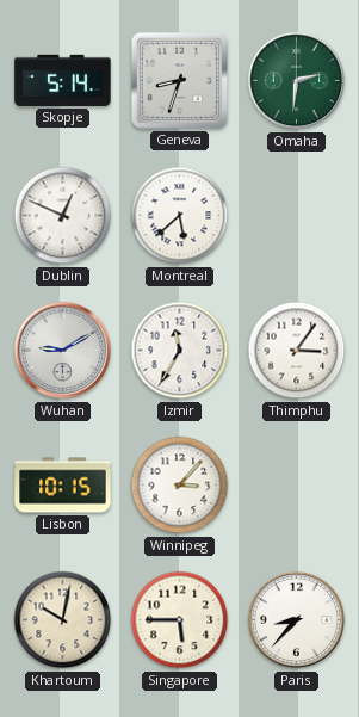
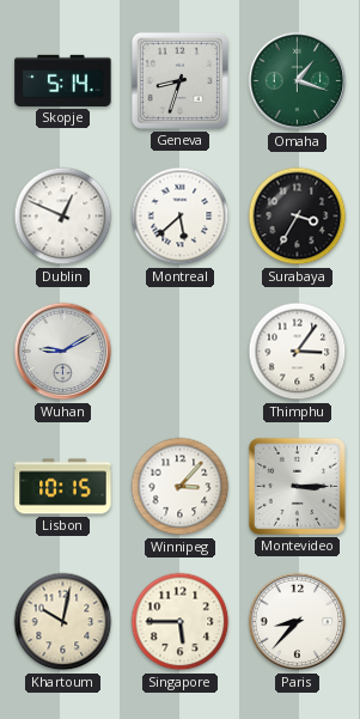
Omaha: 2:31 -> 1:18
Surabaya: none -> 3:35
Izmir: 11:35 -> none
Montevideo: none -> 3:15
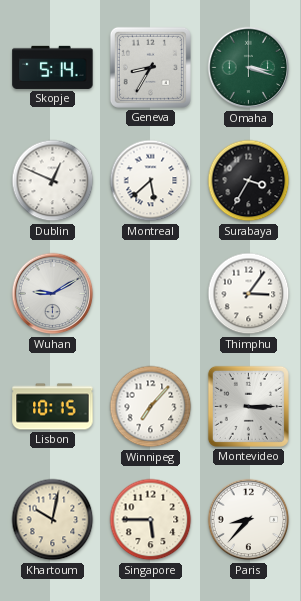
Geneva: 8:33 -> 8:35
Omaha: 1:18 -> 3:18
Winnipeg: 3:07 -> 7:07
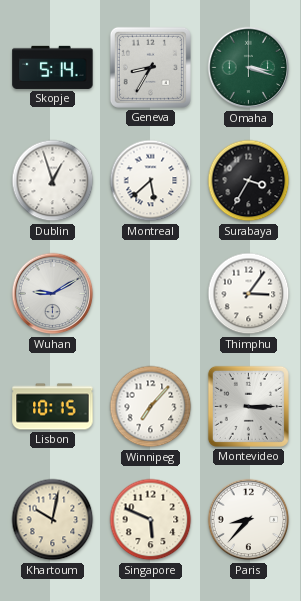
Dublin: 12:49 -> 12:57
Singapore: 5:45 -> 5:49
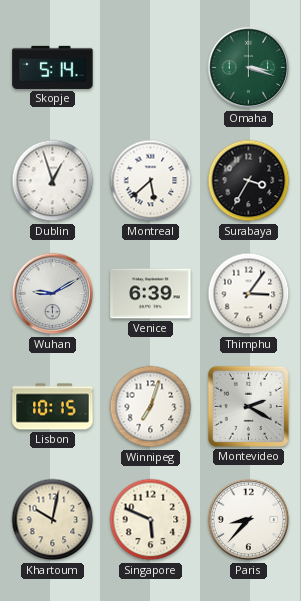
Geneva: 8:35 -> none
Venice: none -> 6:39
Winnipeg: 7:07 -> 7:03
Montevideo: 3:15 -> 2:20
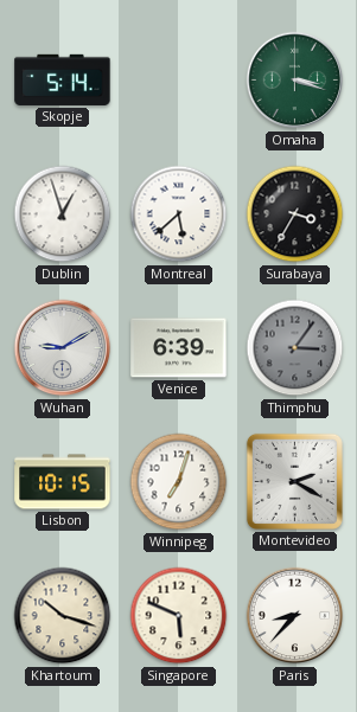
Thimphu dial: white -> grey
Khartoum: 10:02 -> 10:18
